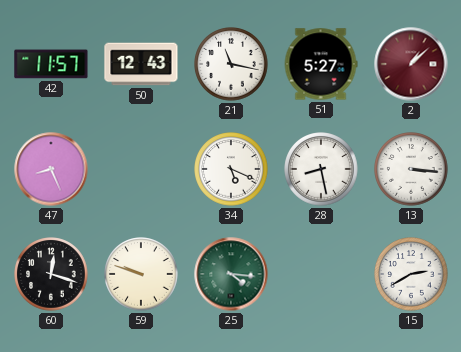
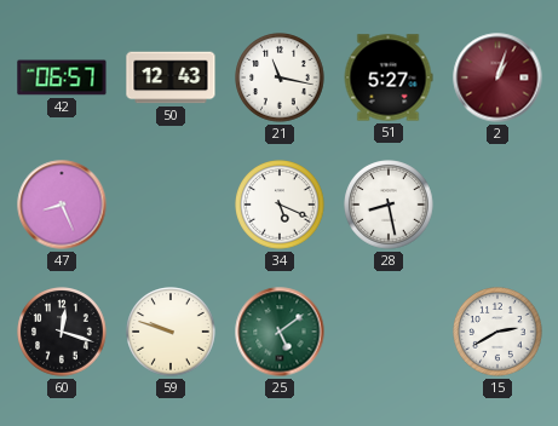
42: 11:57 -> 06:57
2: 1:08 -> 1:03
13: 3:16 -> none
25: 4:16 -> 5:09
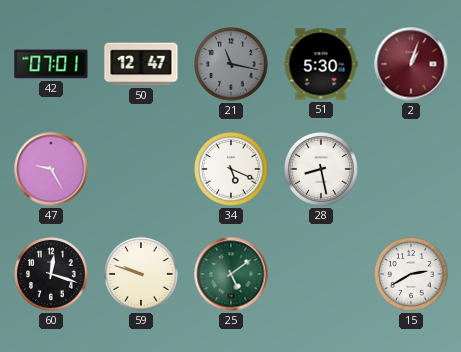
42: 06:57 -> 07:01
50: 12:43 -> 12:47
21 dial: white -> grey
51: 5:27 -> 5:30
47: 8:26 -> 9:25
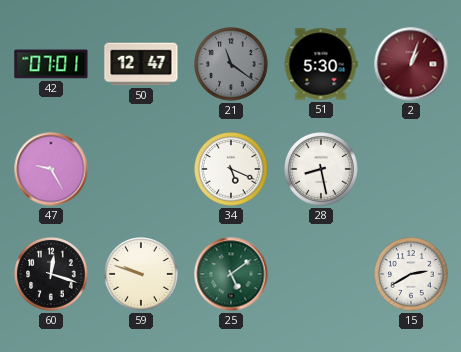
21: 11:17 -> 11:21
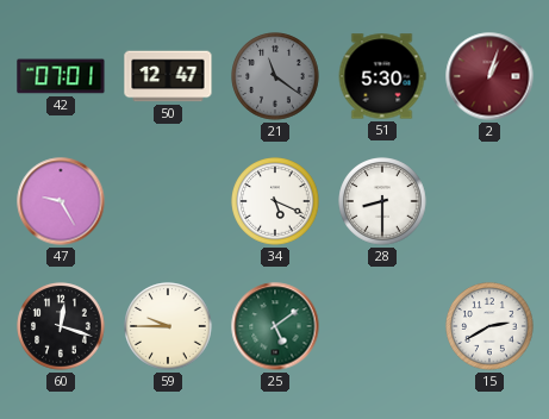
28: 8:28 -> 8:30
59: 9:48 -> 9:45
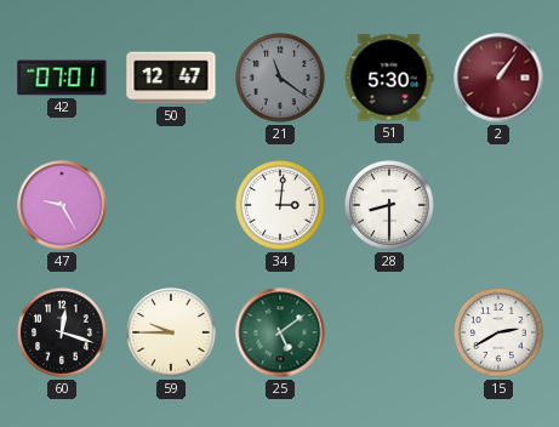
2: 1:03 -> 1:06
34: 5:19 -> 3:01
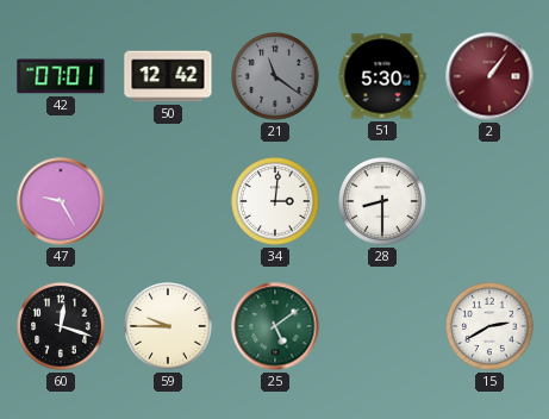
50: 12:47 -> 12:42
